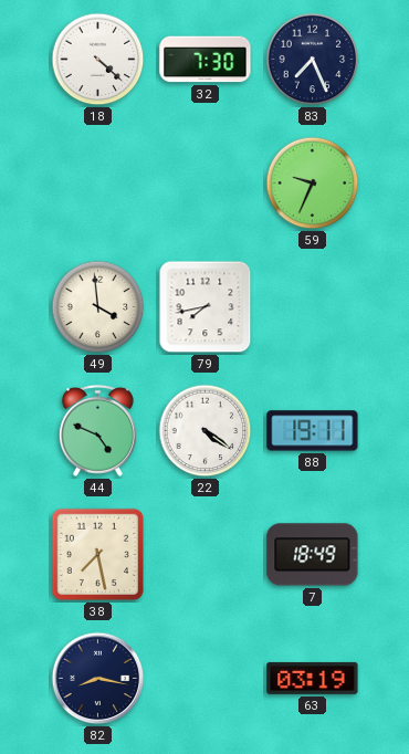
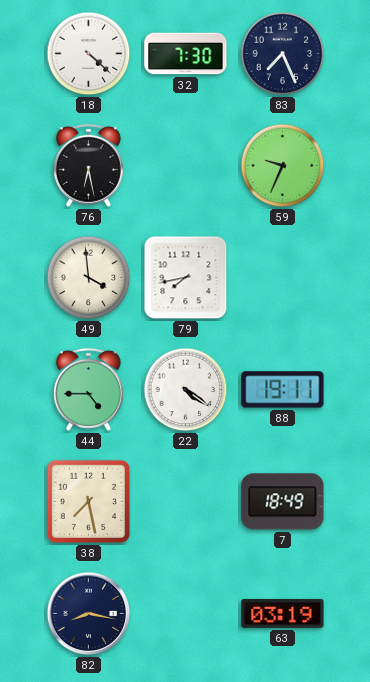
76: none -> 6:28
44: 4:49 -> 4:45
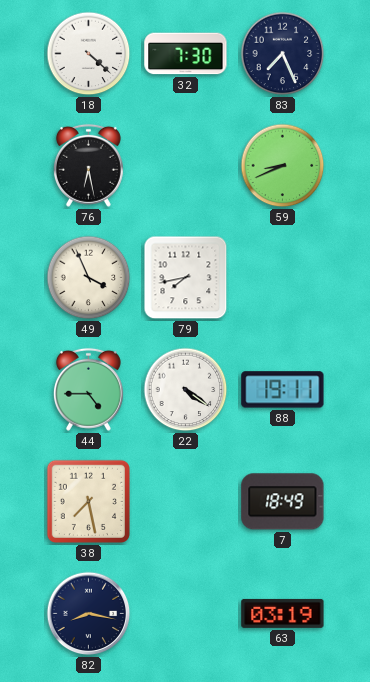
59: 9:34 -> 8:41
49: 3:59 -> 3:56
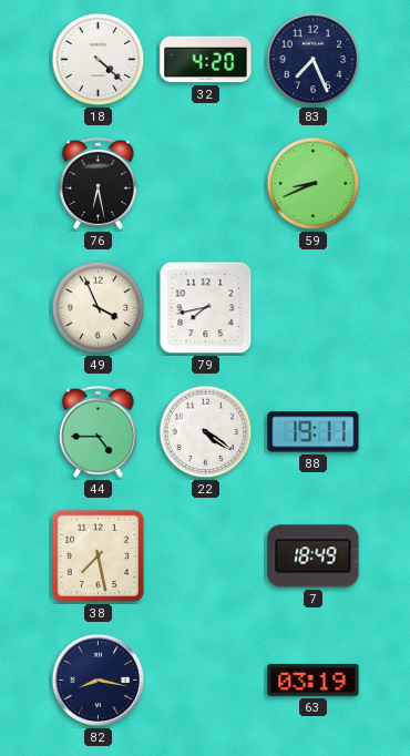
32: 7:30 -> 4:20
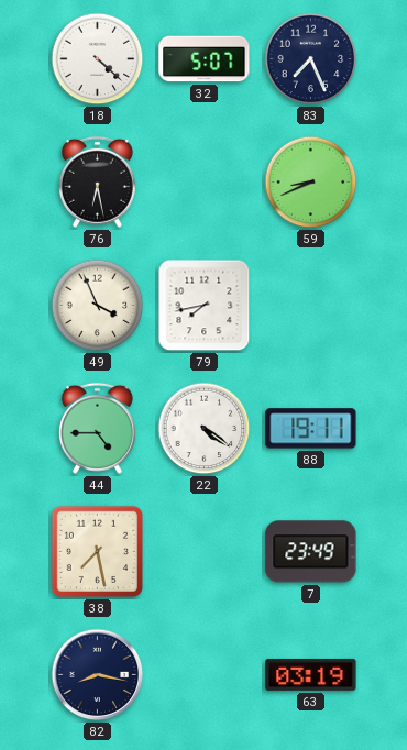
32: 4:20 -> 5:07
7: 18:49 -> 23:49
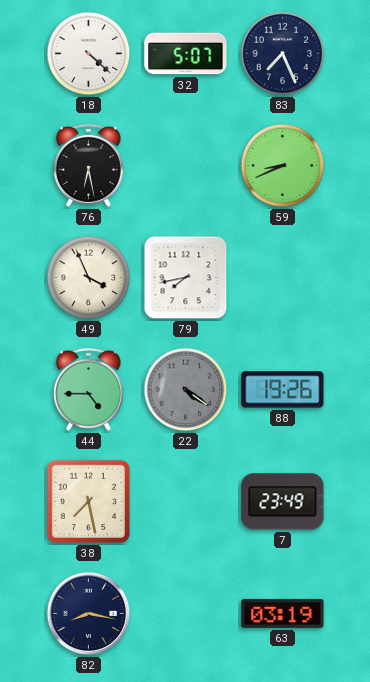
22 dial: white -> grey
88: 19:11 -> 19:26
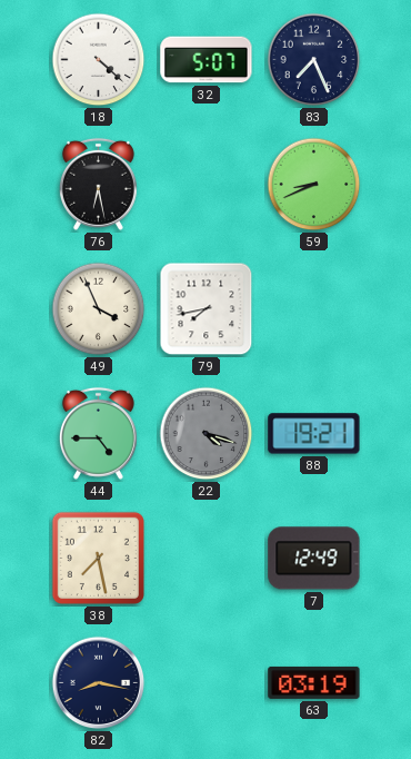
22: 4:21 -> 4:18
88: 19:26 -> 19:21
7: 23:49 -> 12:49
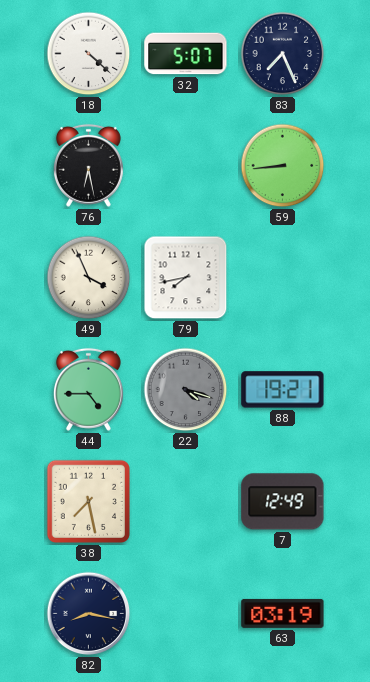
59: 8:41 -> 8:44
